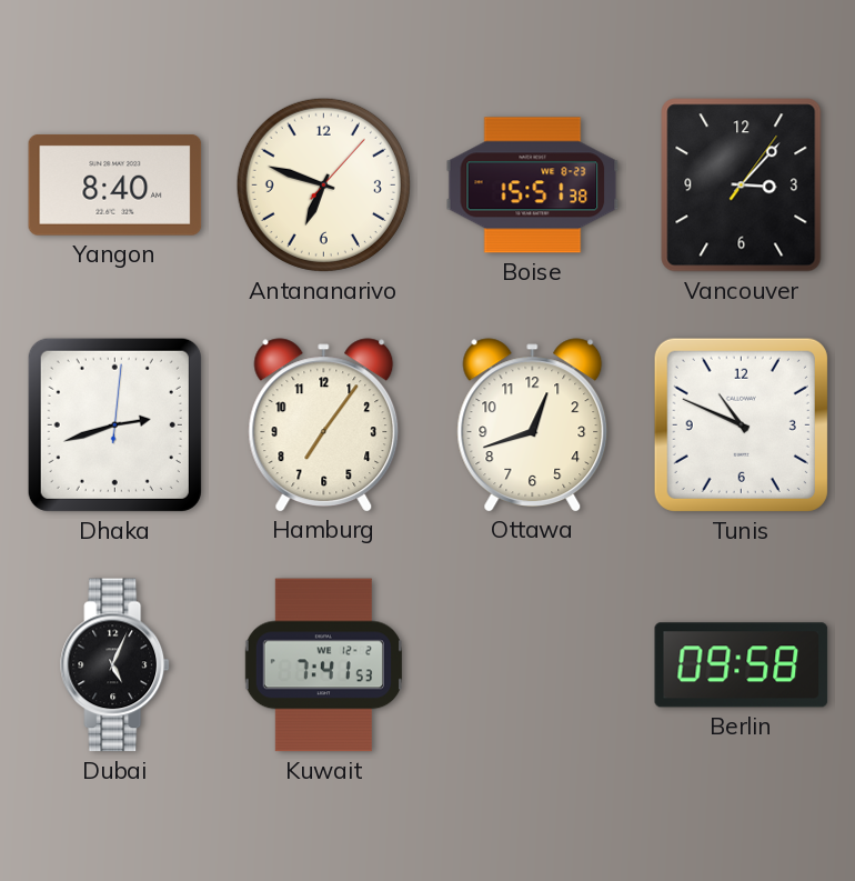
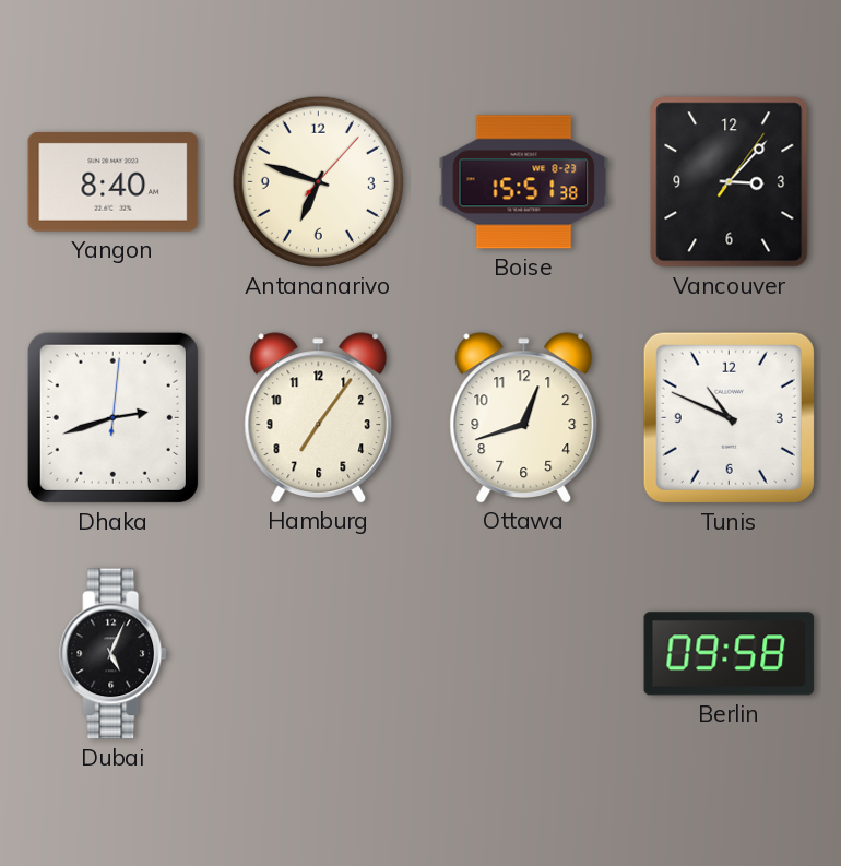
Kuwait: 7:41 -> none
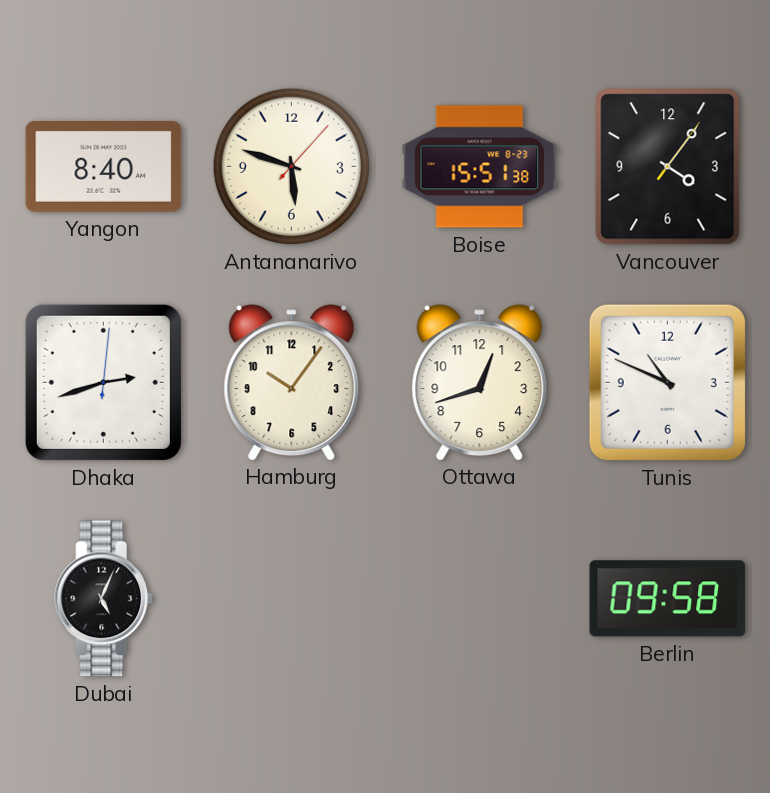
Antananarivo: 6:48 -> 5:48
Vancouver: 3:07 -> 4:06
Hamburg: 7:06 -> 10:06
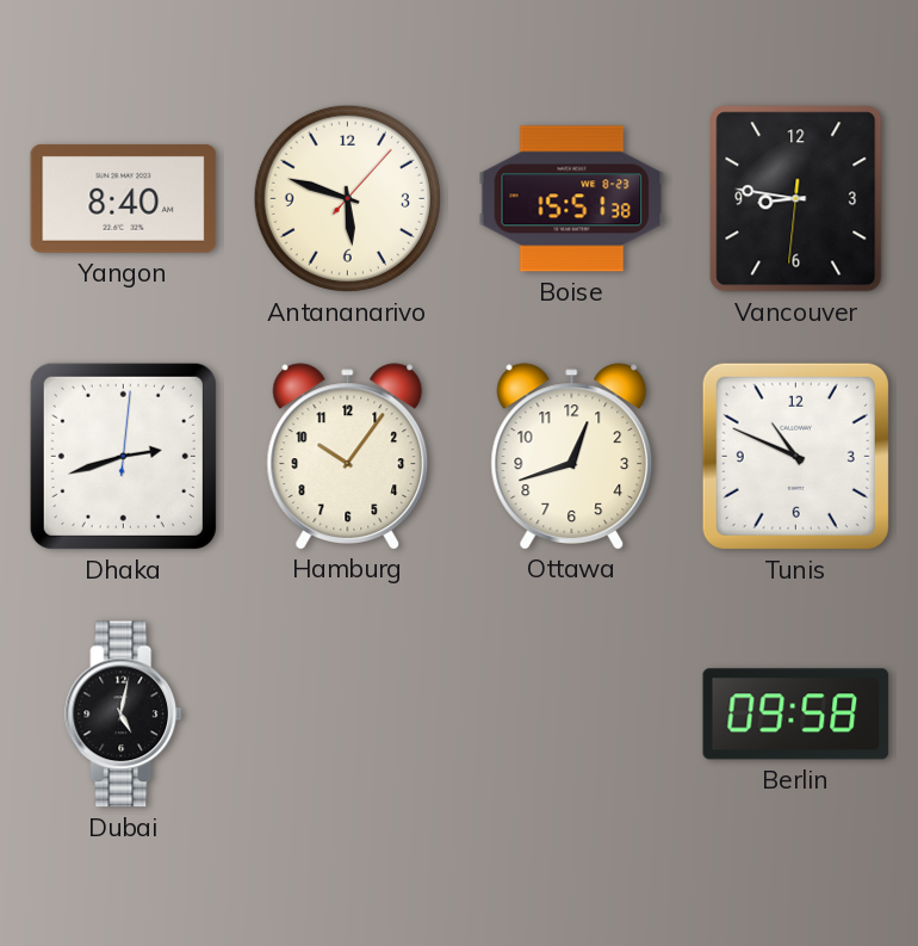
Vancouver: 4:06 -> 8:46
Dubai: 5:04 -> 5:02
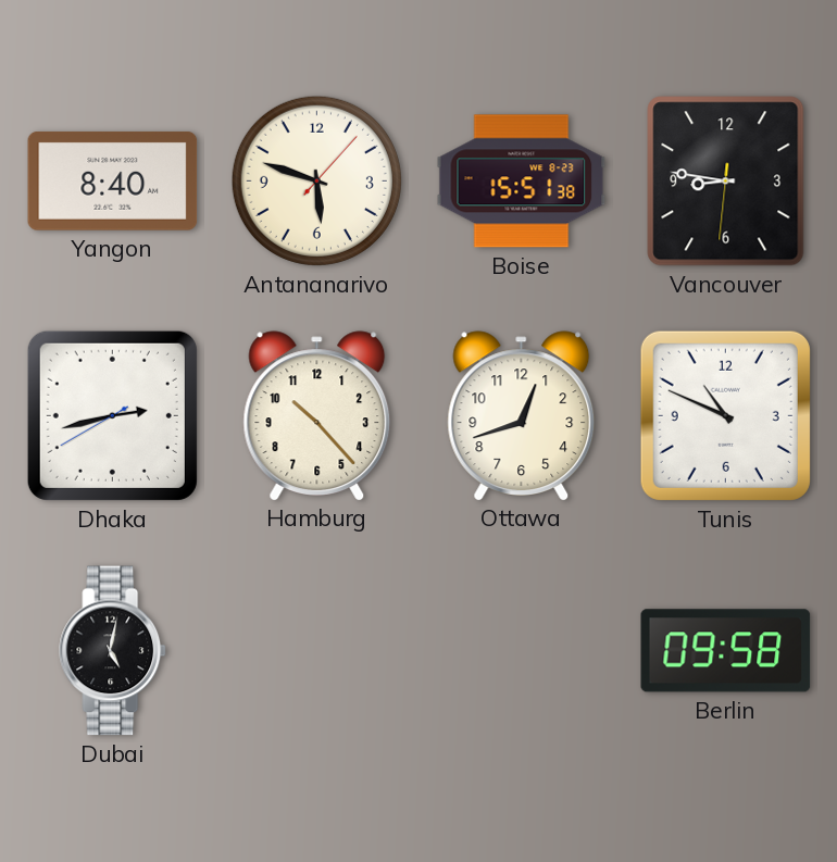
Dhaka: 2:42:01 -> 2:42:40
Hamburg: 10:06 -> 10:23
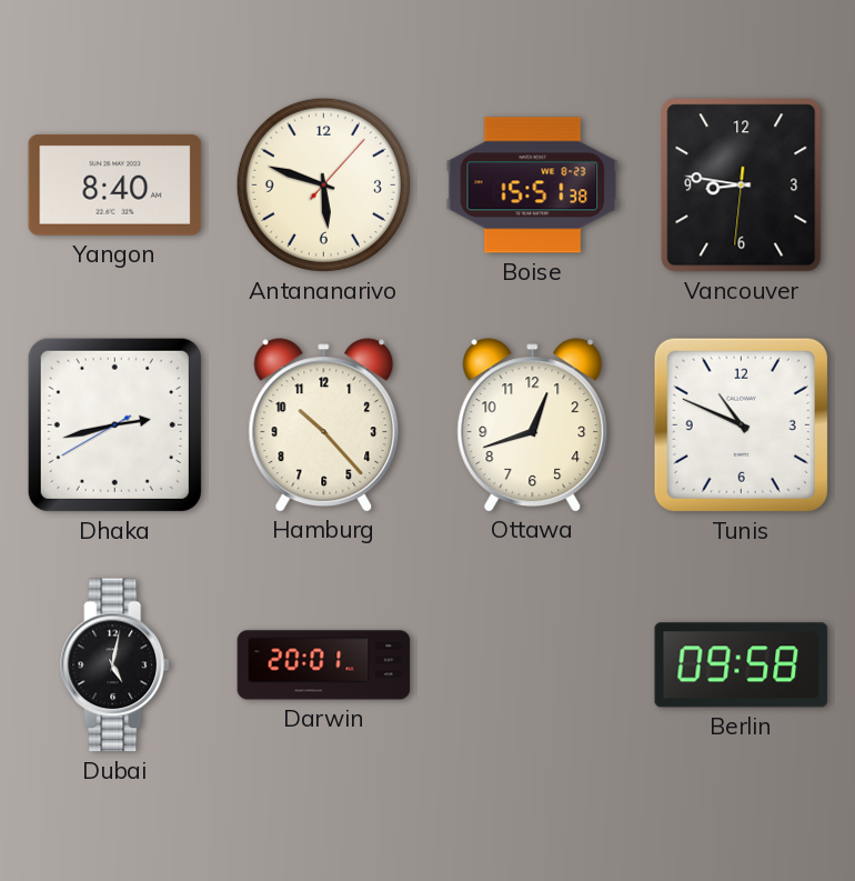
Darwin: none -> 20:01
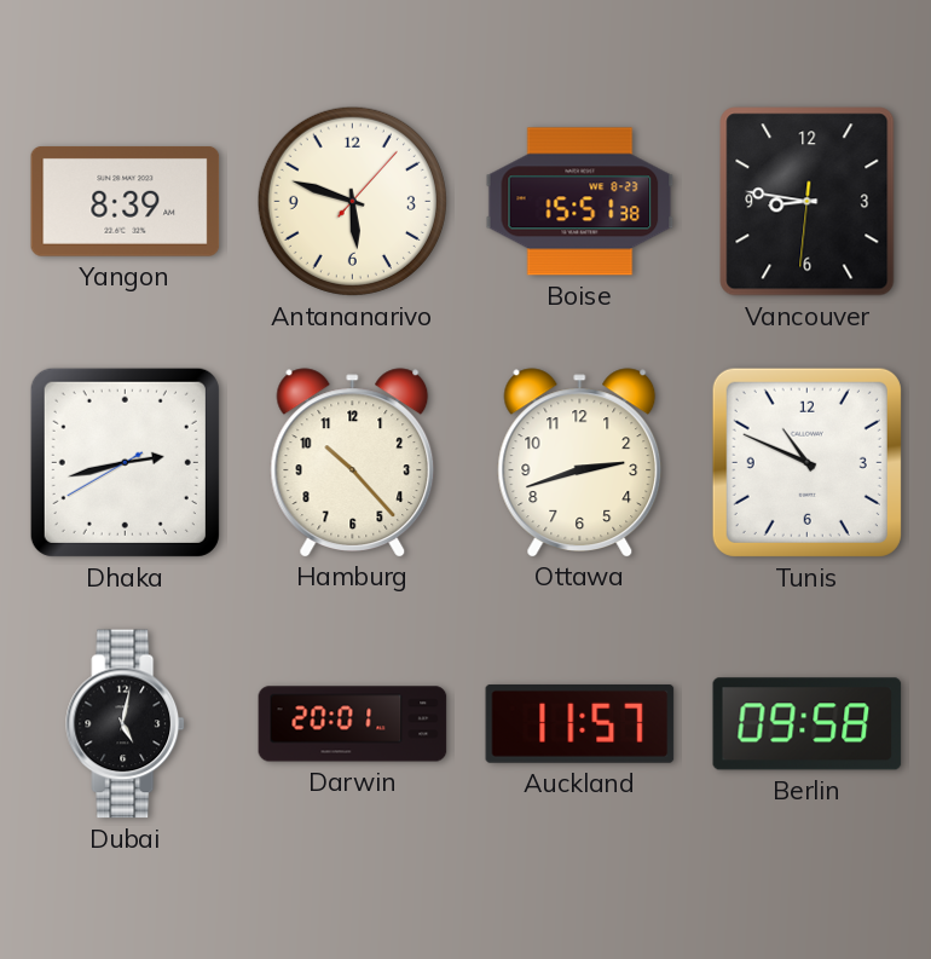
Yangon: 8:40 -> 8:39
Ottawa: 12:42 -> 2:42
Auckland: none -> 11:57
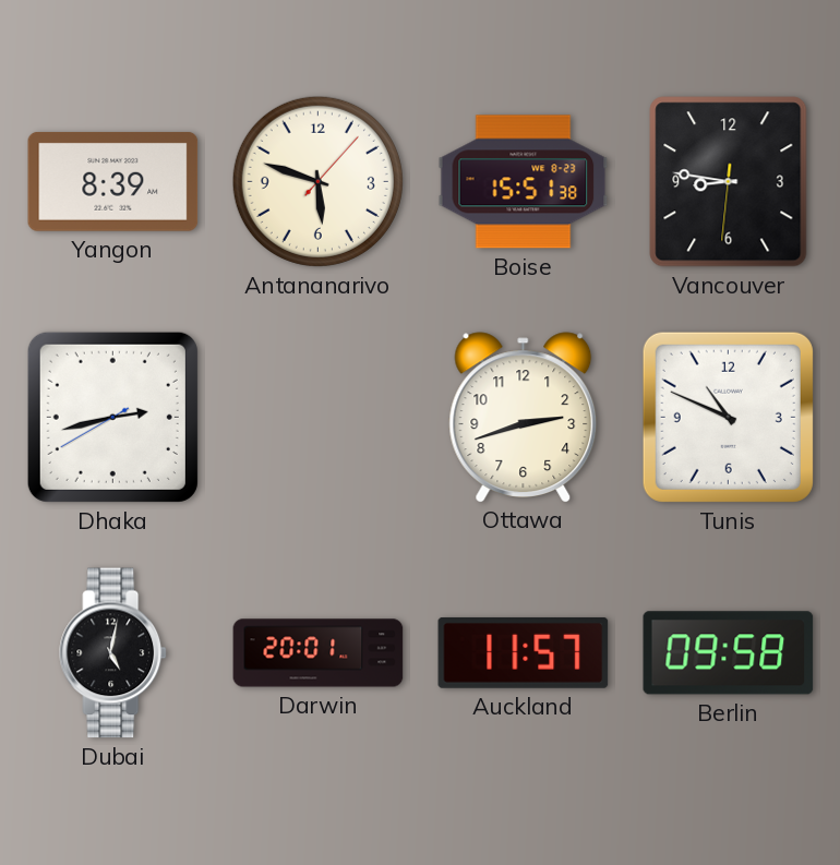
Hamburg: 10:23 -> none
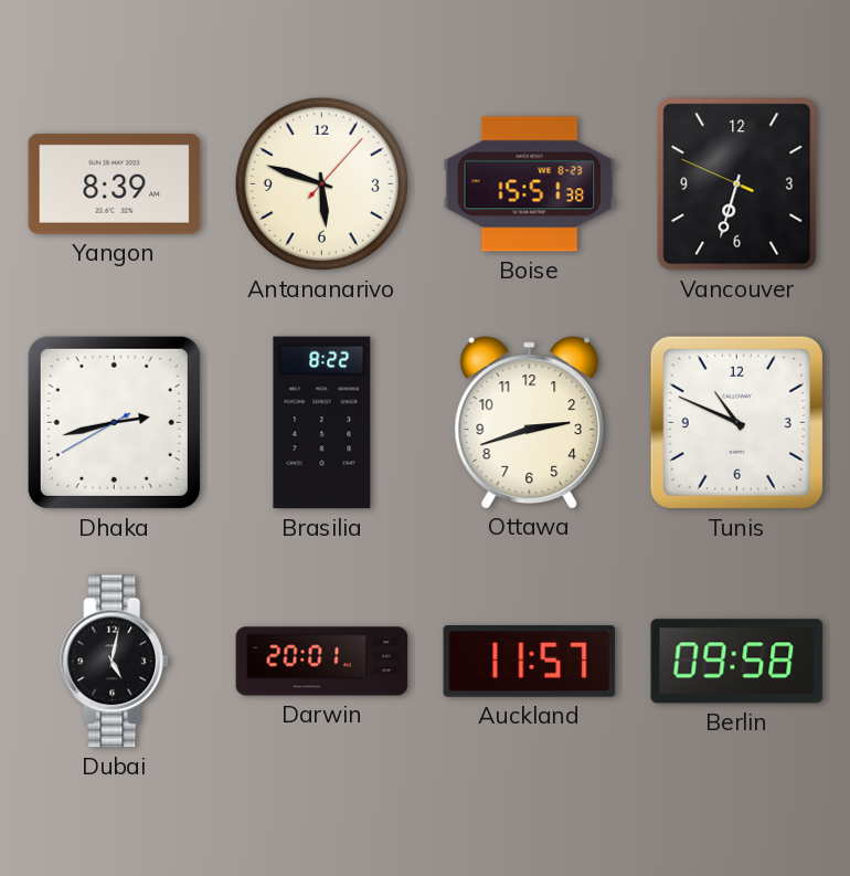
Vancouver: 8:46 -> 6:32
Brasilia: none -> 8:22
